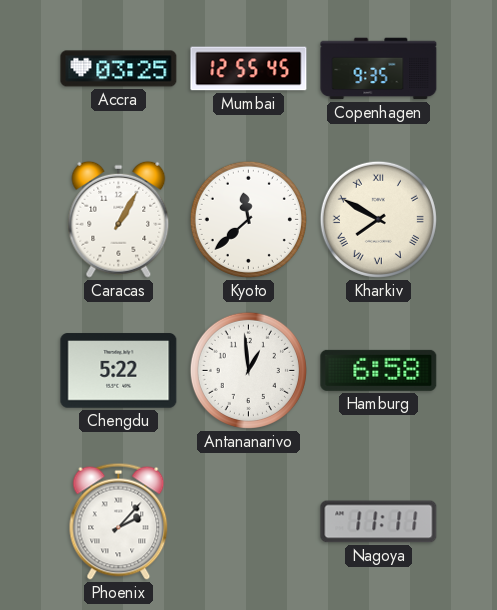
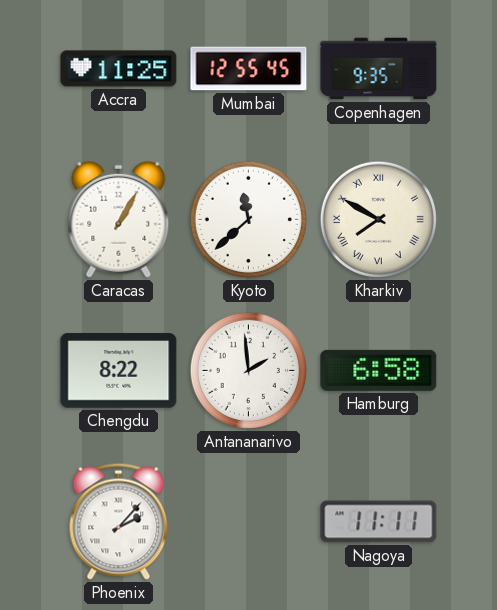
Accra: 03:25 -> 11:25
Chengdu: 5:22 -> 8:22
Antananarivo: 12:59 -> 1:59
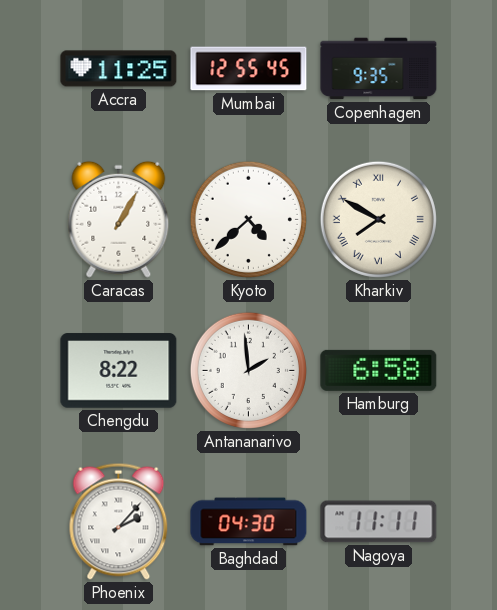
Kyoto: 11:38 -> 4:38
Baghdad: none -> 04:30
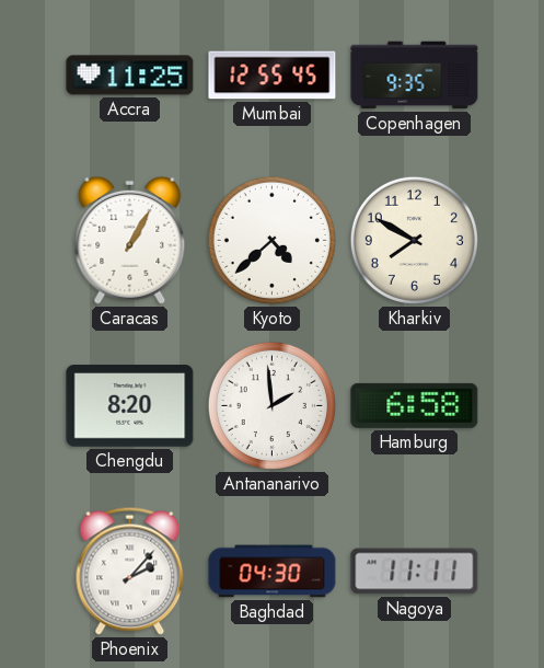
Kharkiv numerals: Roman -> Arabic
Chengdu: 8:22 -> 8:20
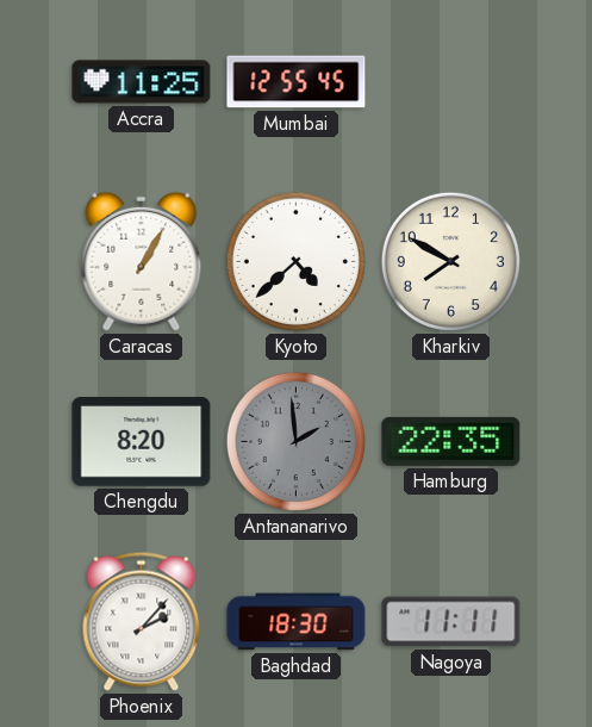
Copenhagen: 9:35 -> none
Antananarivo dial: white -> grey
Hamburg: 6:58 -> 22:35
Baghdad: 04:30 -> 18:30
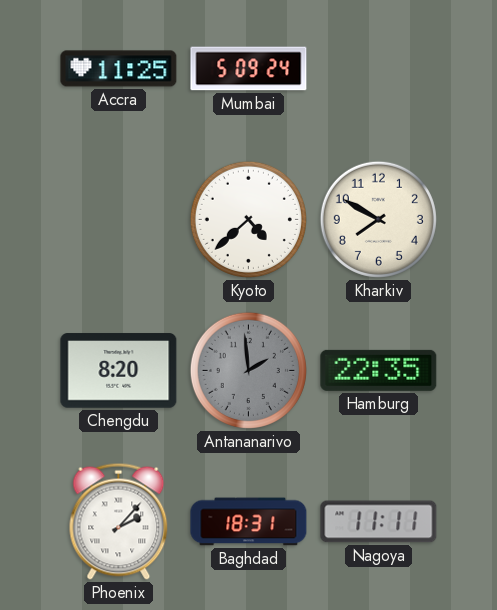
Mumbai: 12:55 -> 5:09
Caracas: 1:05 -> none
Baghdad: 18:30 -> 18:31
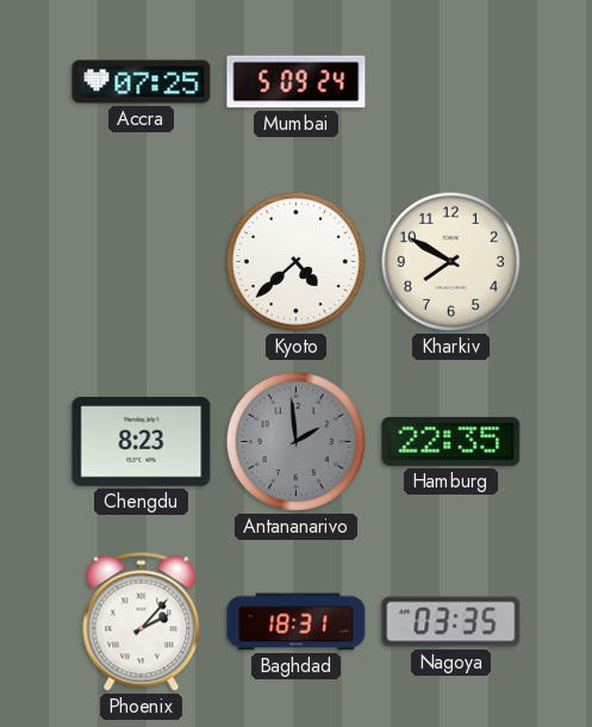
Accra: 11:25 -> 07:25
Chengdu: 8:20 -> 8:23
Nagoya: 11:11 -> 03:35
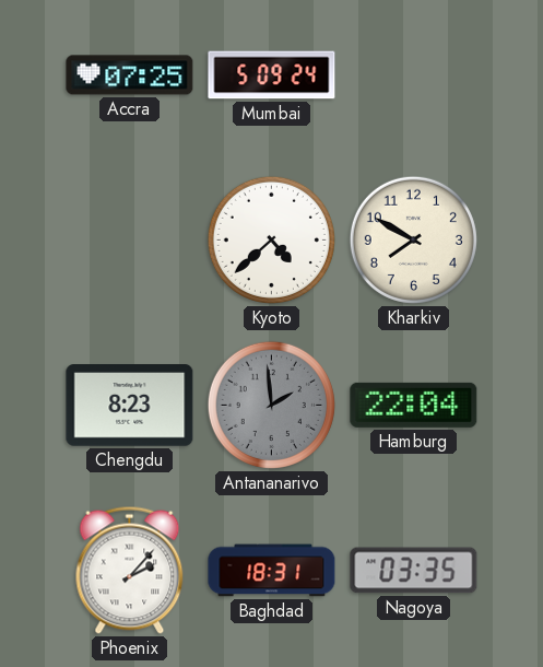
Hamburg: 22:35 -> 22:04
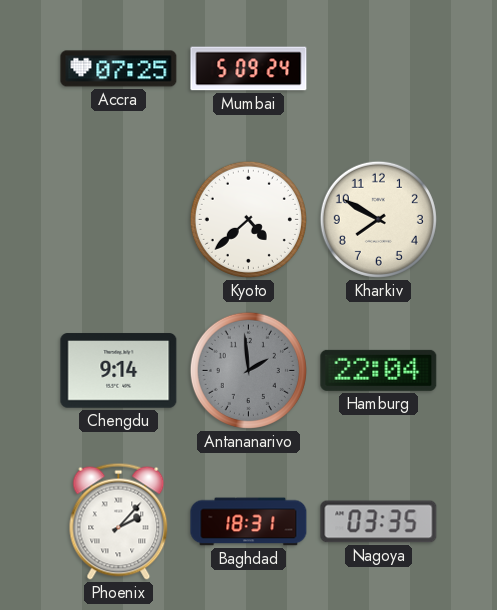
Chengdu: 8:23 -> 9:14
